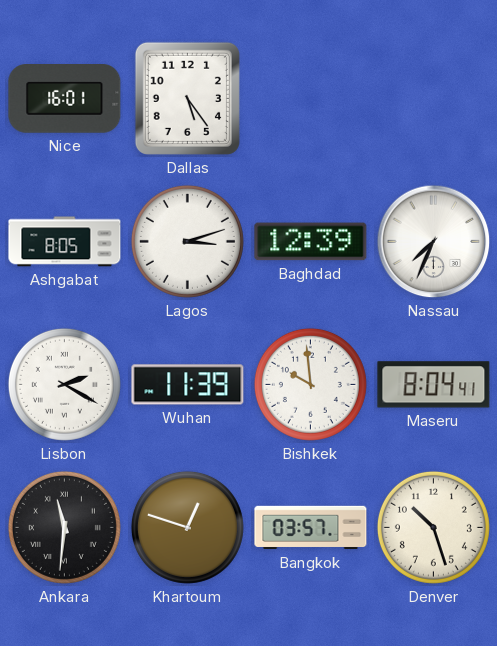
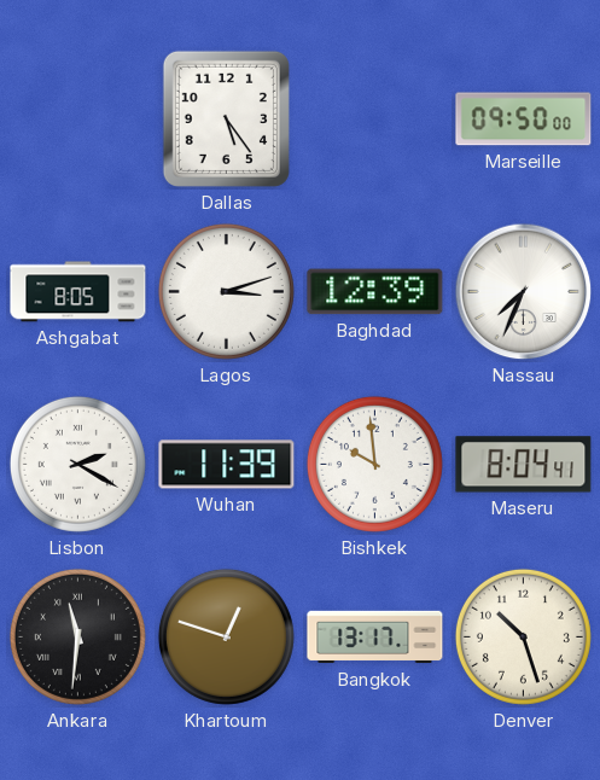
Nice: 16:01 -> none
Marseille: none -> 09:50
Bangkok: 03:57 -> 13:17
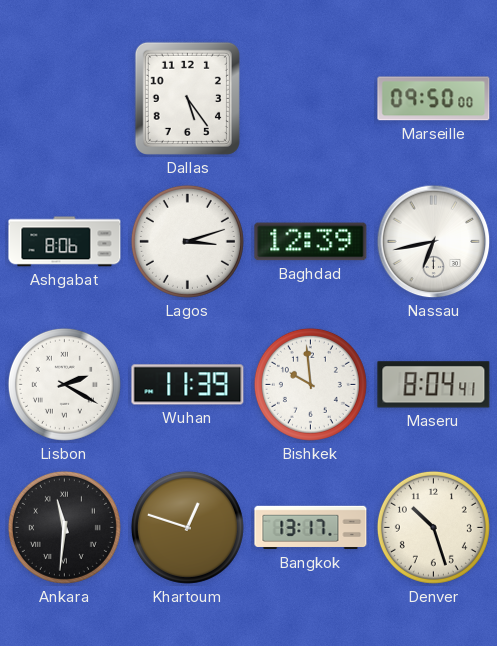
Ashgabat: 8:05 -> 8:06
Nassau: 7:34 -> 6:43
